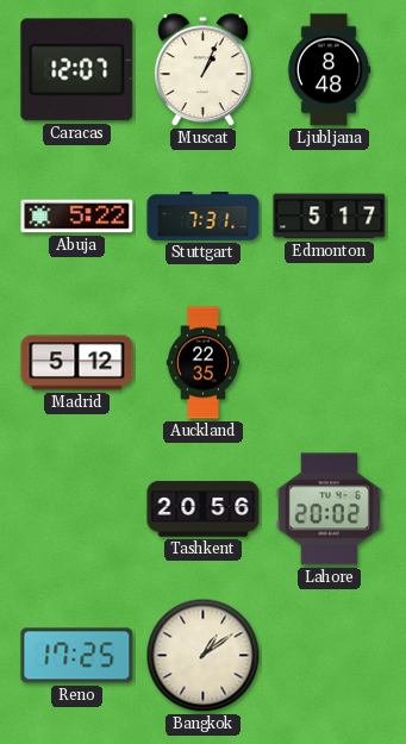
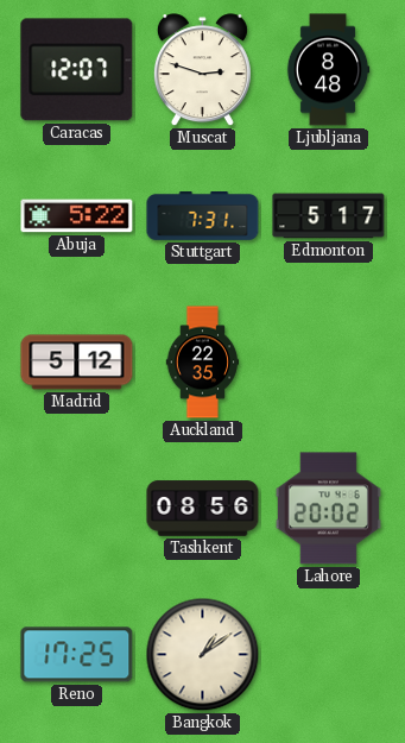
Muscat: 1:04 -> 2:48
Tashkent: 20:56 -> 08:56
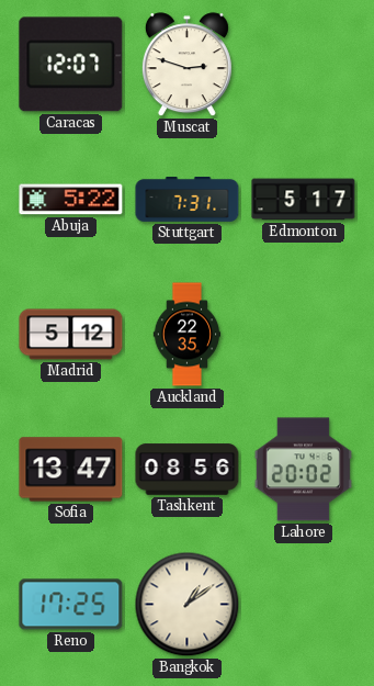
Ljubljana: 8:48 -> none
Sofia: none -> 13:47
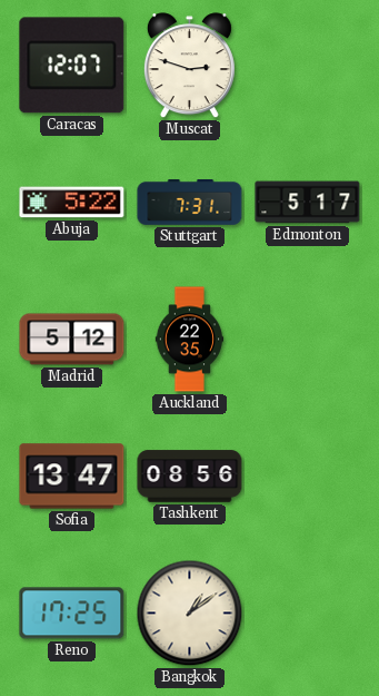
Lahore: 20:02 -> none
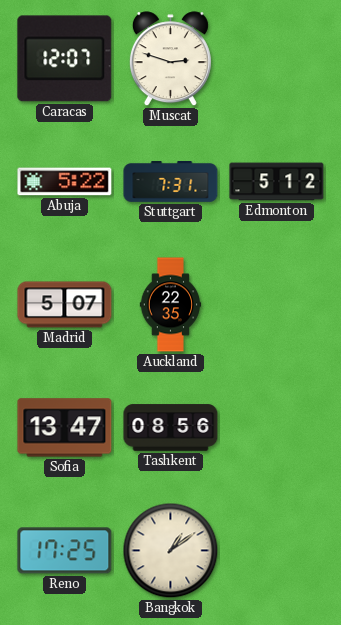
Edmonton: 5:17 -> 5:12
Madrid: 5:12 -> 5:07
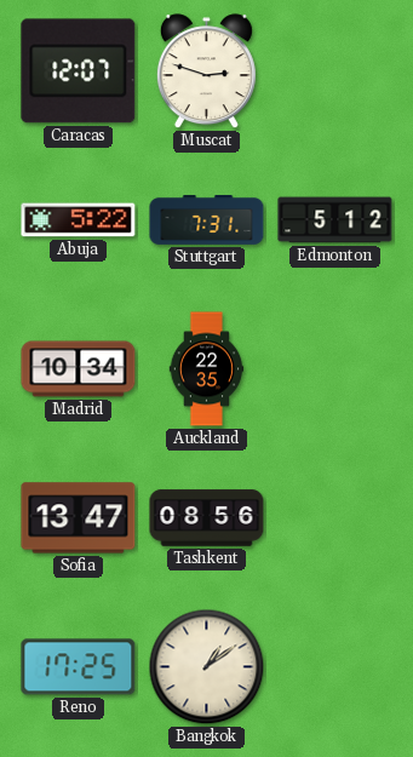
Madrid: 5:07 -> 10:34
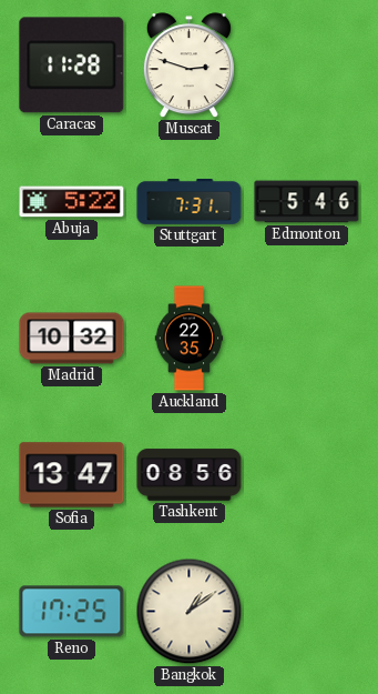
Caracas: 12:07 -> 11:28
Edmonton: 5:12 -> 5:46
Madrid: 10:34 -> 10:32
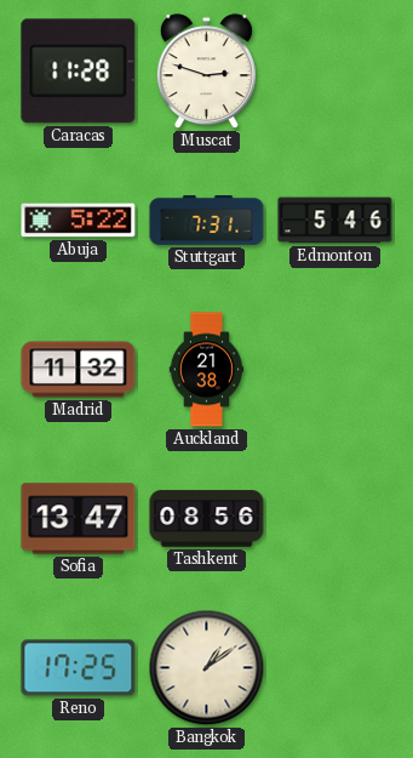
Madrid: 10:32 -> 11:32
Auckland: 22:35 -> 21:38
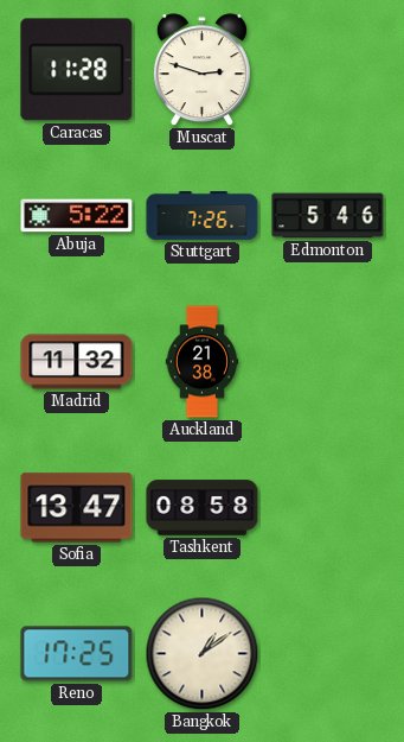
Stuttgart: 7:31 -> 7:26
Tashkent: 08:56 -> 08:58
